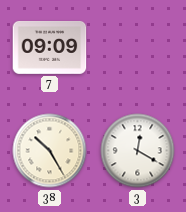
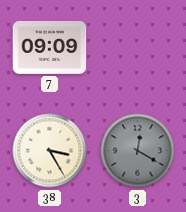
38: 10:25 -> 3:25
3 dial: white -> grey
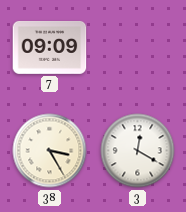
3 dial: grey -> white
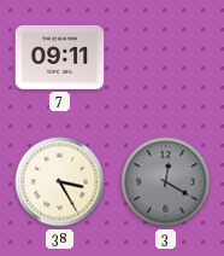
7: 09:09 -> 09:11
3 dial: white -> grey
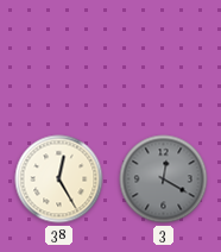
7: 09:11 -> none
38: 3:25 -> 12:25
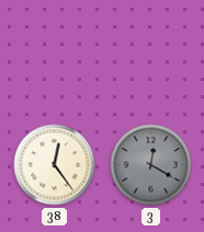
38: 12:25 -> 12:24
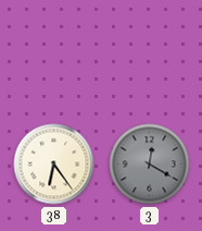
38: 12:24 -> 6:24
